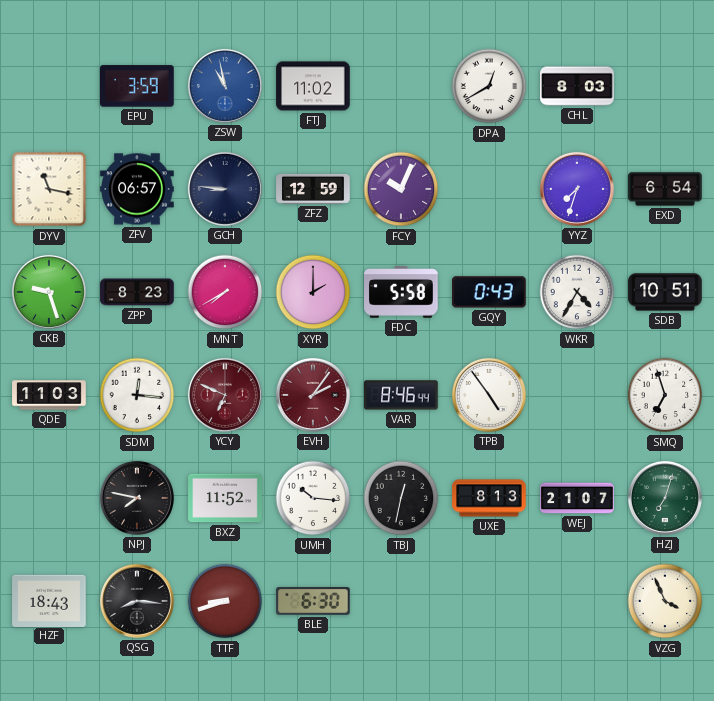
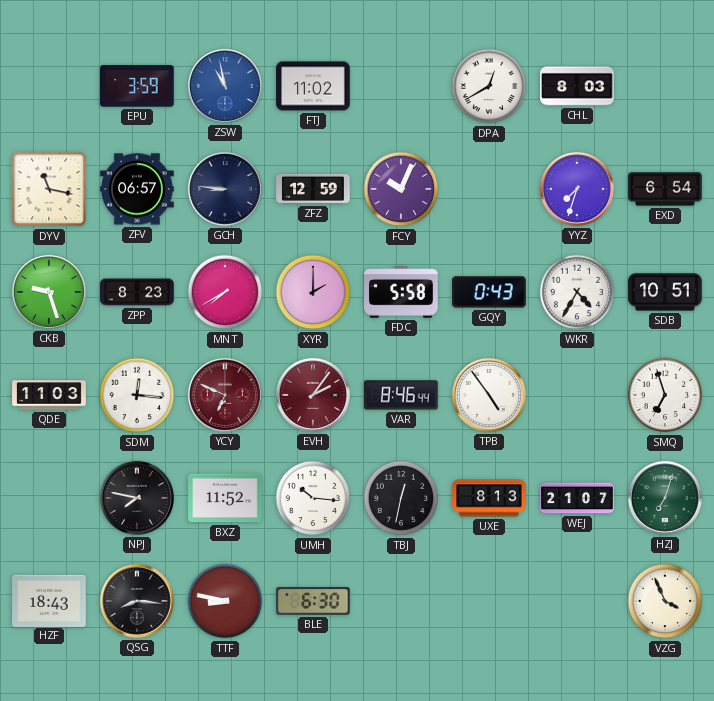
TTF: 8:42 -> 8:47
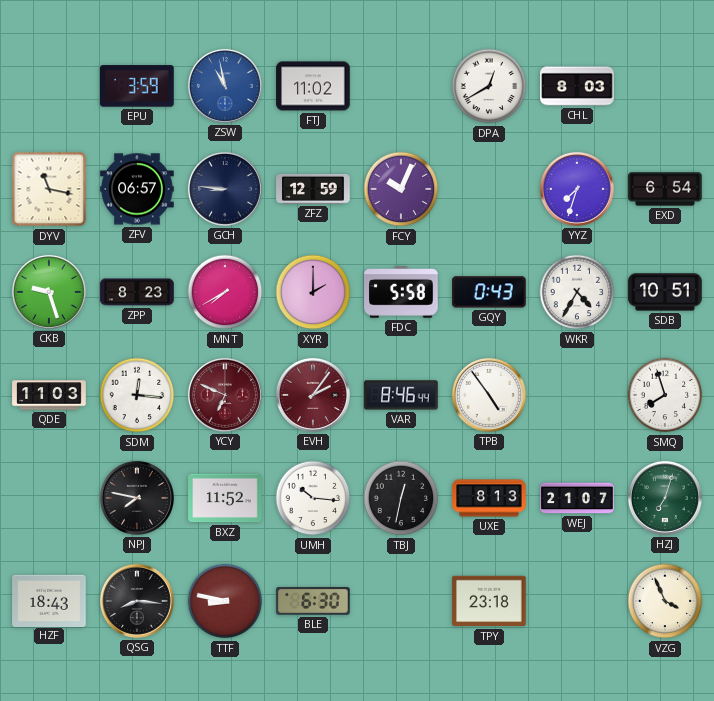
SMQ: 6:57 -> 7:57
TPY: none -> 23:18
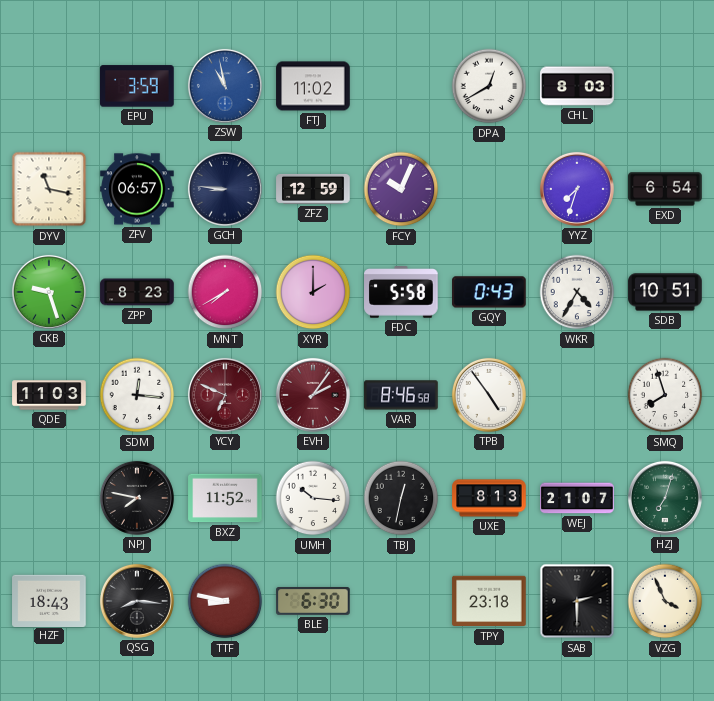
VAR: 8:46:44 -> 8:46:58
SAB: none -> 2:30
